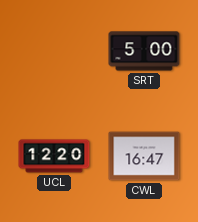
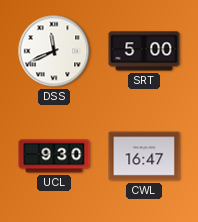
DSS: none -> 11:41
UCL: 12:20 -> 9:30
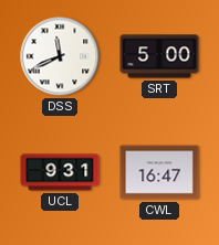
UCL: 9:30 -> 9:31
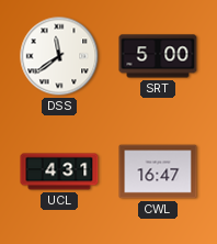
DSS: 11:41 -> 11:39
UCL: 9:31 -> 4:31
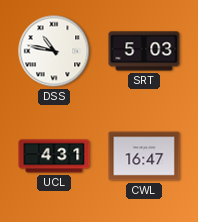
DSS: 11:39 -> 10:47
SRT: 5:00 -> 5:03
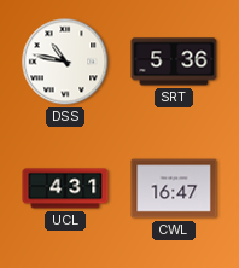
SRT: 5:03 -> 5:36
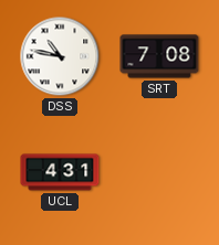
SRT: 5:36 -> 7:08
CWL: 16:47 -> none
